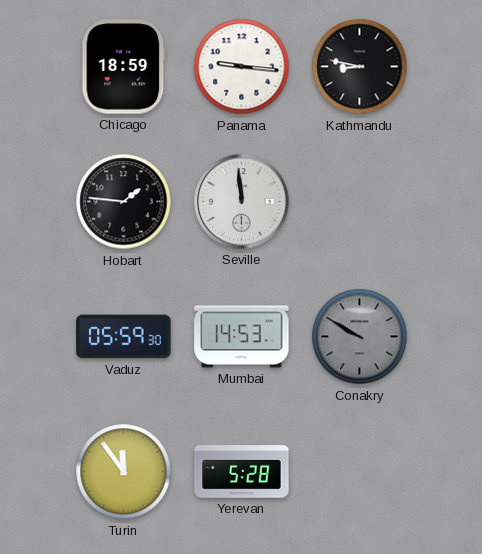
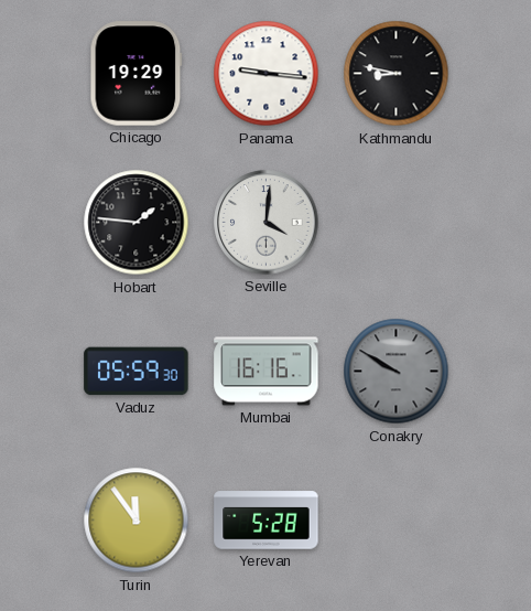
Chicago: 18:59 -> 19:29
Seville: 11:59 -> 4:01
Mumbai: 14:53 -> 16:16
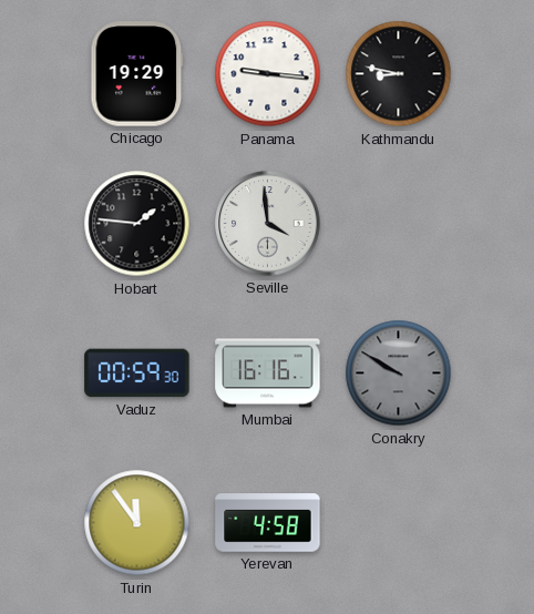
Seville: 4:01 -> 3:59
Vaduz: 05:59 -> 00:59
Yerevan: 5:28 -> 4:58
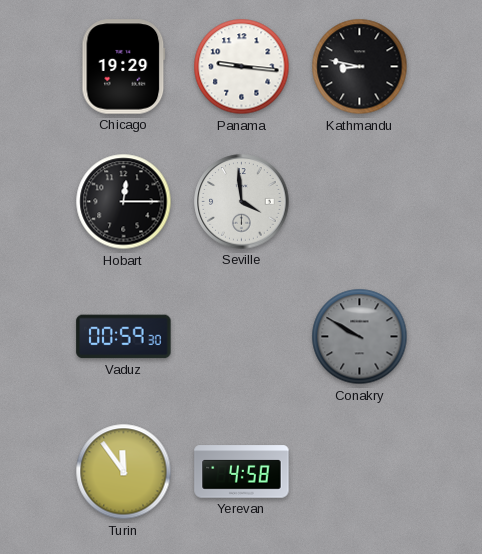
Hobart: 1:46 -> 12:15
Mumbai: 16:16 -> none
